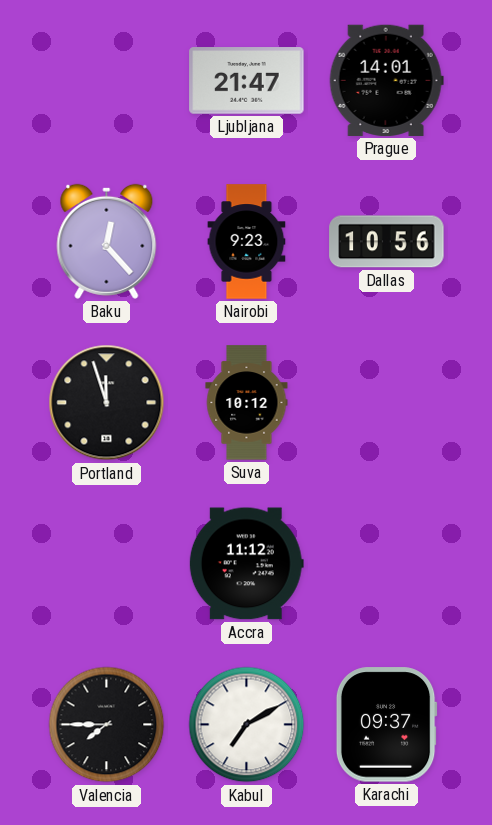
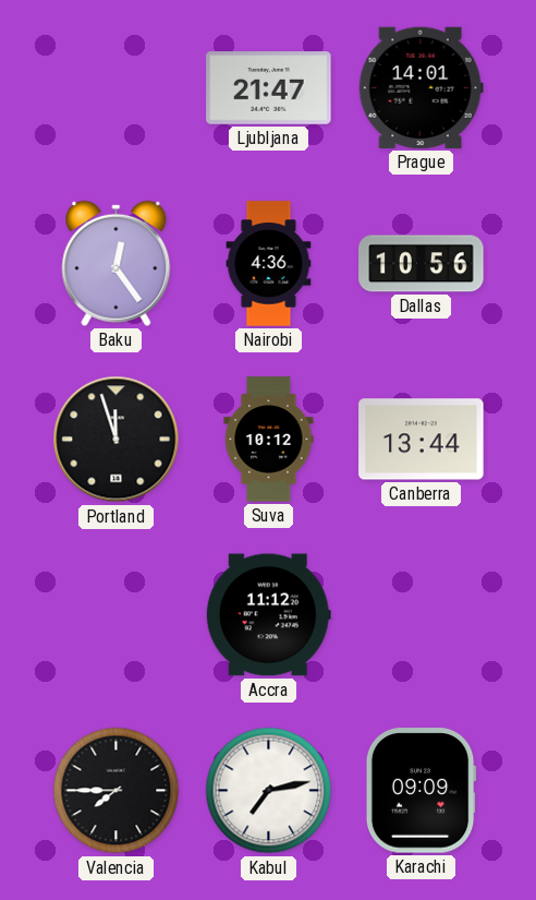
Baku: 12:23 -> 12:24
Nairobi: 9:23 -> 4:36
Canberra: none -> 13:44
Kabul: 7:10 -> 7:13
Karachi: 09:37 -> 09:09
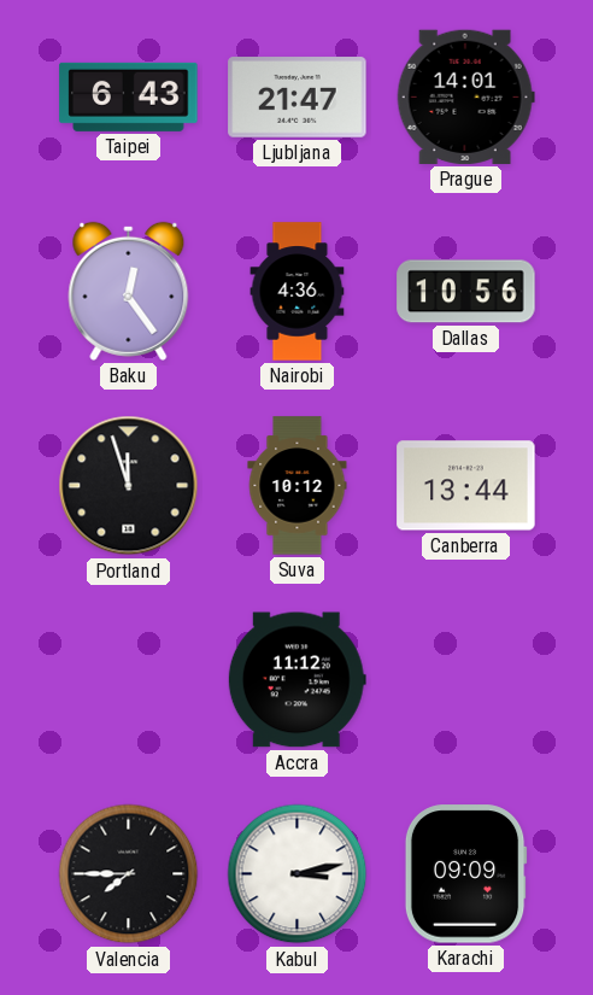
Taipei: none -> 6:43
Kabul: 7:13 -> 3:13
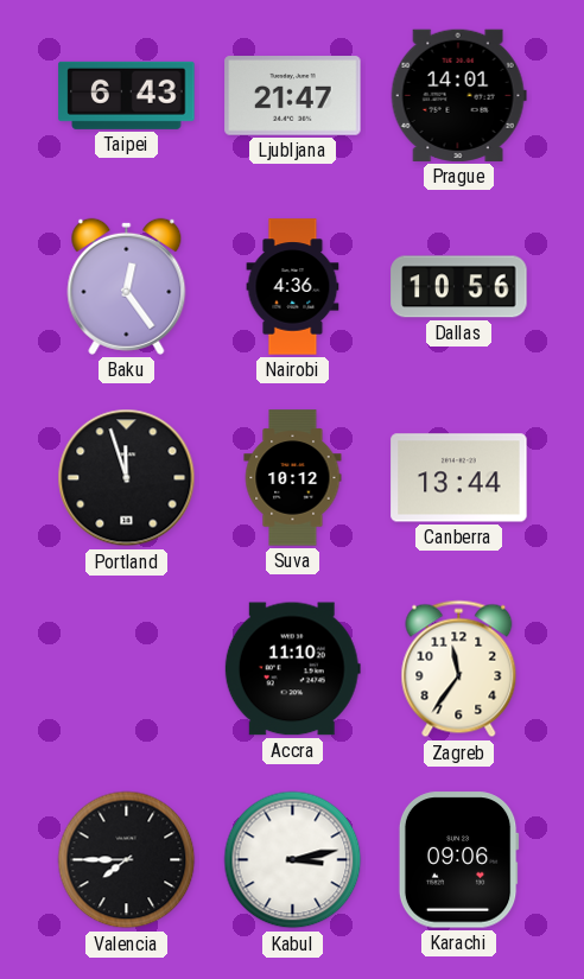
Accra: 11:12 -> 11:10
Zagreb: none -> 11:36
Karachi: 09:09 -> 09:06
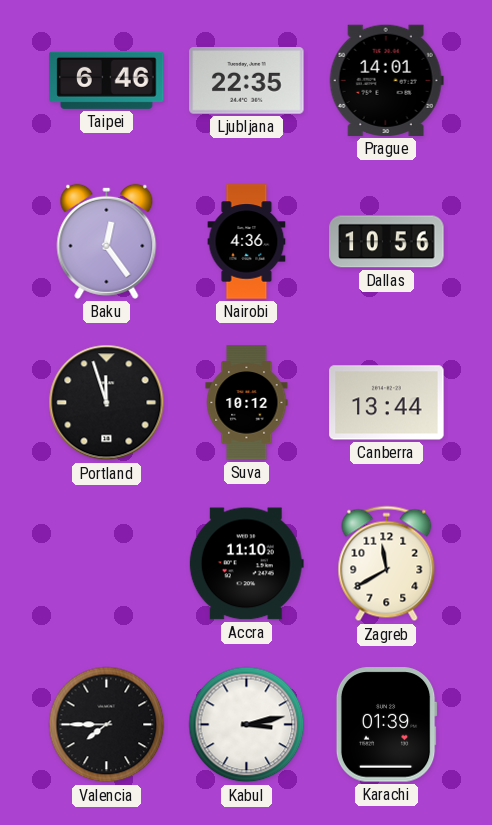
Taipei: 6:43 -> 6:46
Ljubljana: 21:47 -> 22:35
Zagreb: 11:36 -> 11:40
Karachi: 09:06 -> 01:39
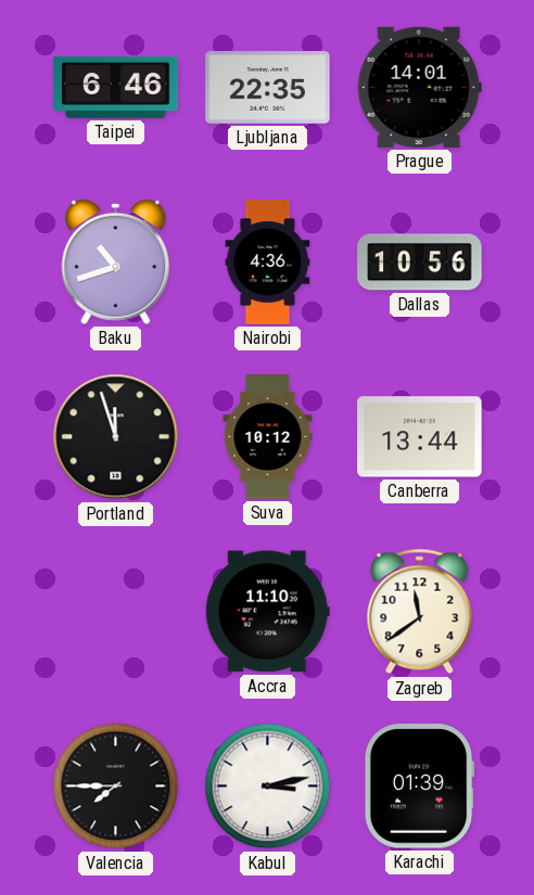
Baku: 12:24 -> 10:42
Zagreb: 11:40 -> 11:39
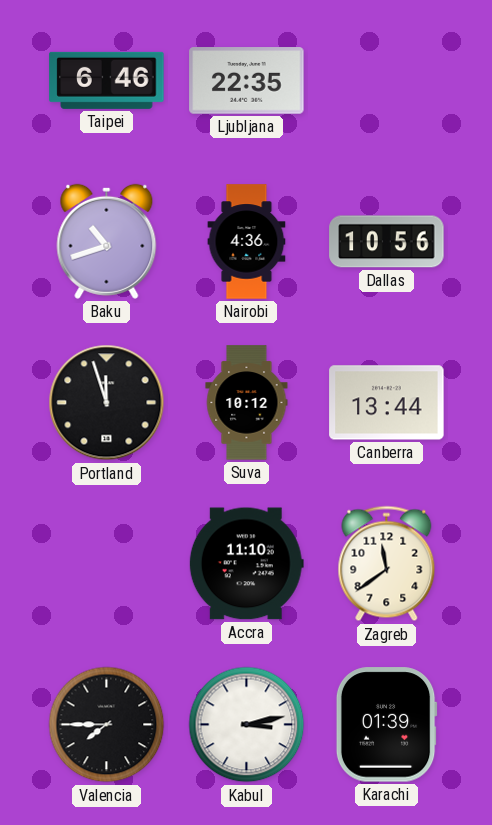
Prague: 14:01 -> none
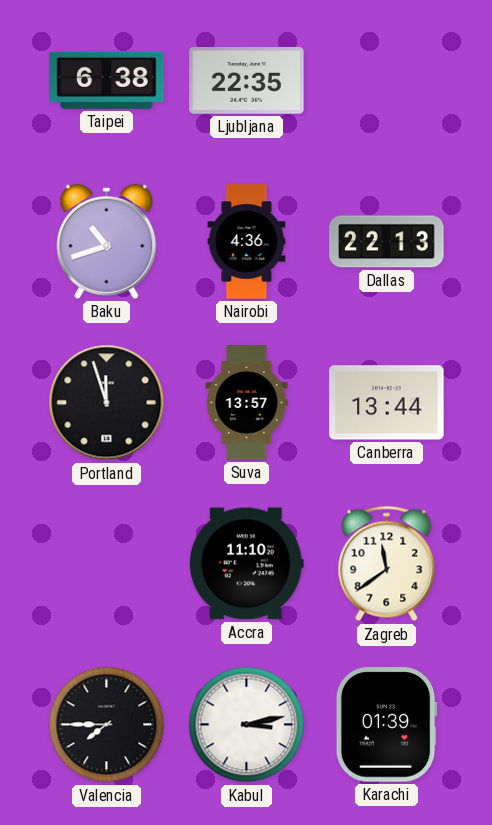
Taipei: 6:46 -> 6:38
Dallas: 10:56 -> 22:13
Suva: 10:12 -> 13:57
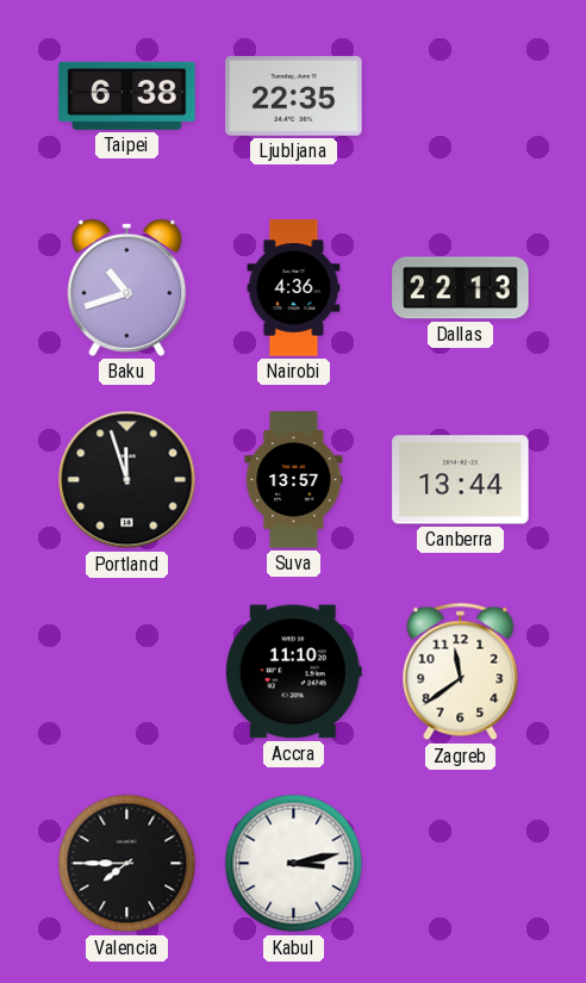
Karachi: 01:39 -> none
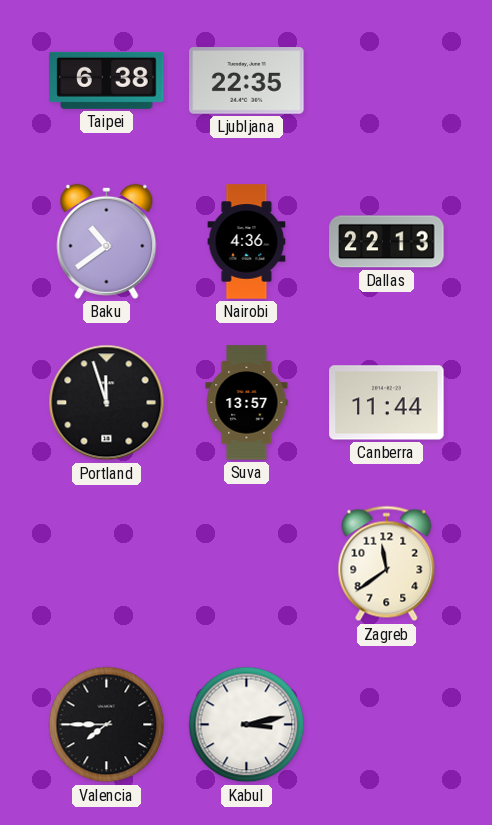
Baku: 10:42 -> 10:39
Canberra: 13:44 -> 11:44
Accra: 11:10 -> none
